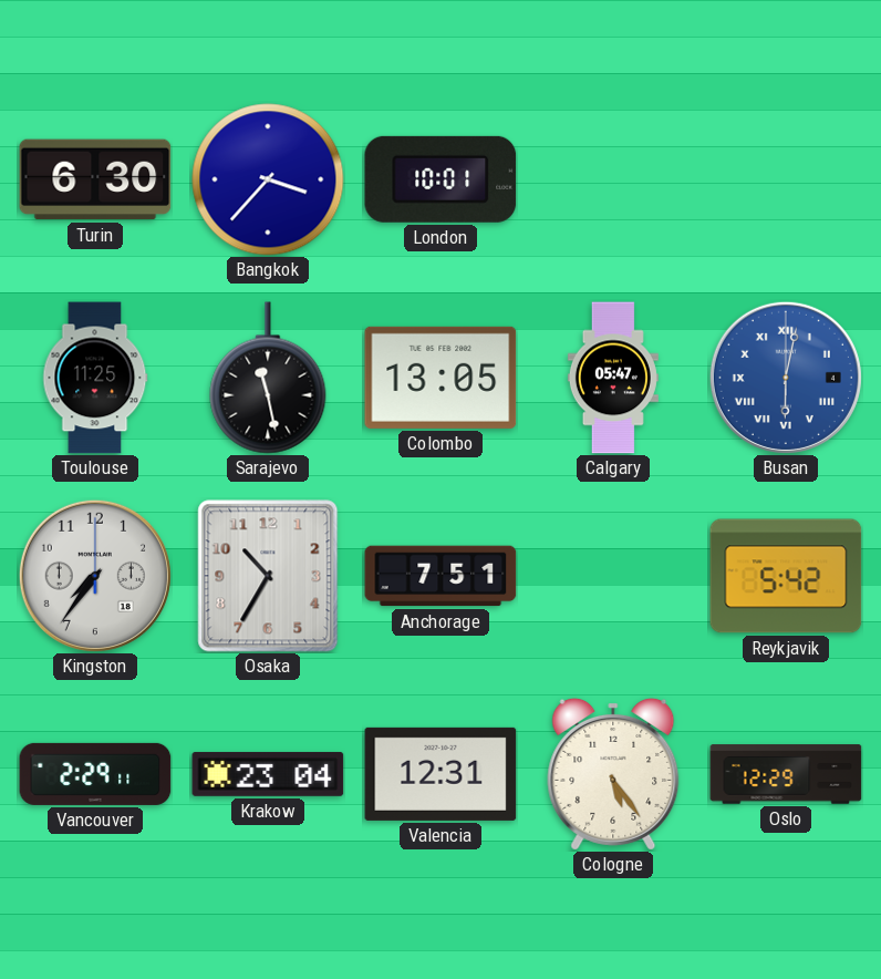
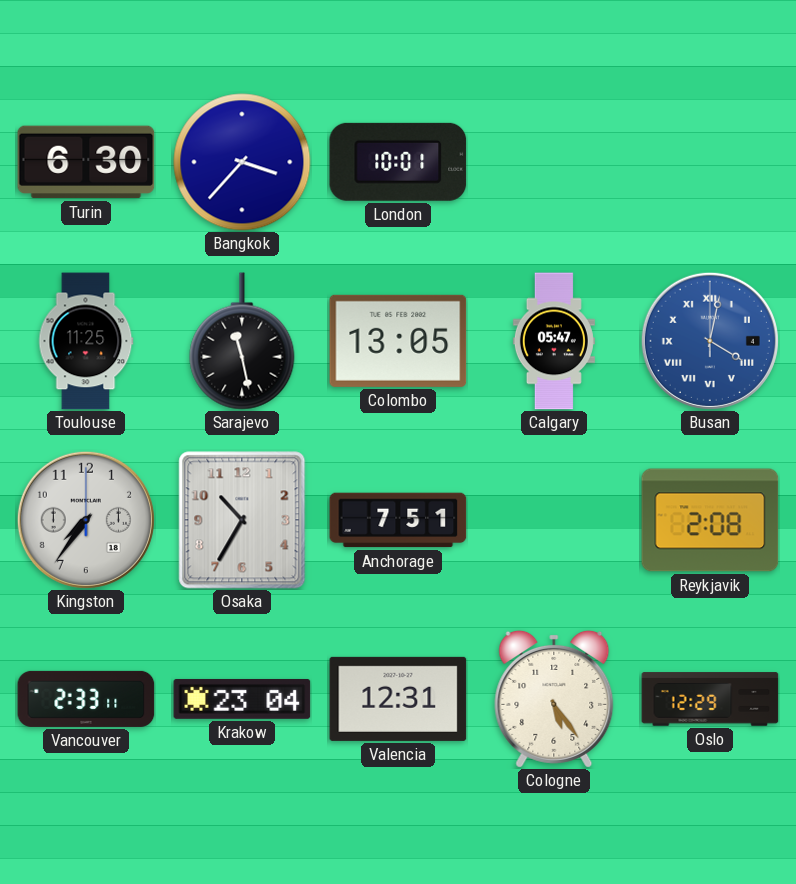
Busan: 6:02 -> 4:02
Reykjavik: 5:42 -> 2:08
Vancouver: 2:29 -> 2:33
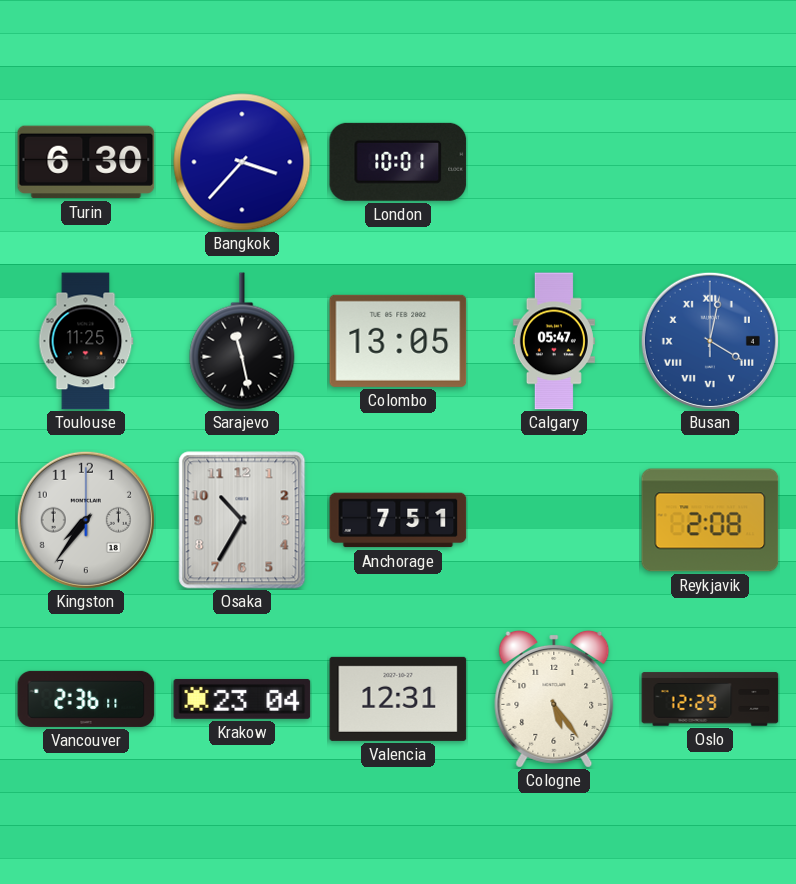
Vancouver: 2:33 -> 2:36
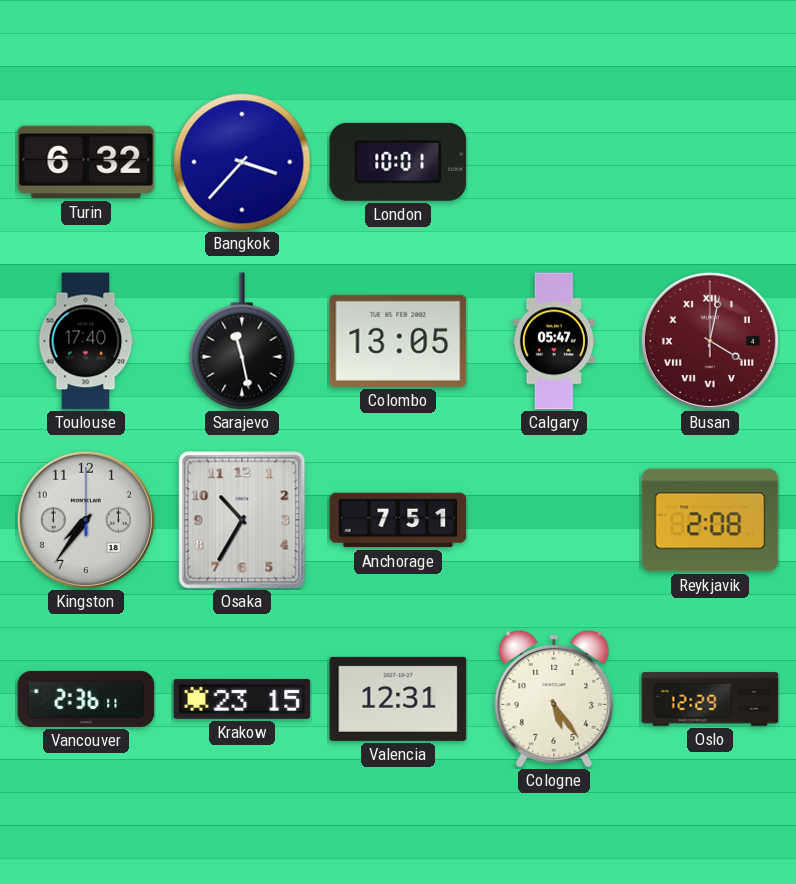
Turin: 6:30 -> 6:32
Toulouse: 11:25 -> 17:40
Busan dial: blue -> burgundy
Krakow: 23:04 -> 23:15
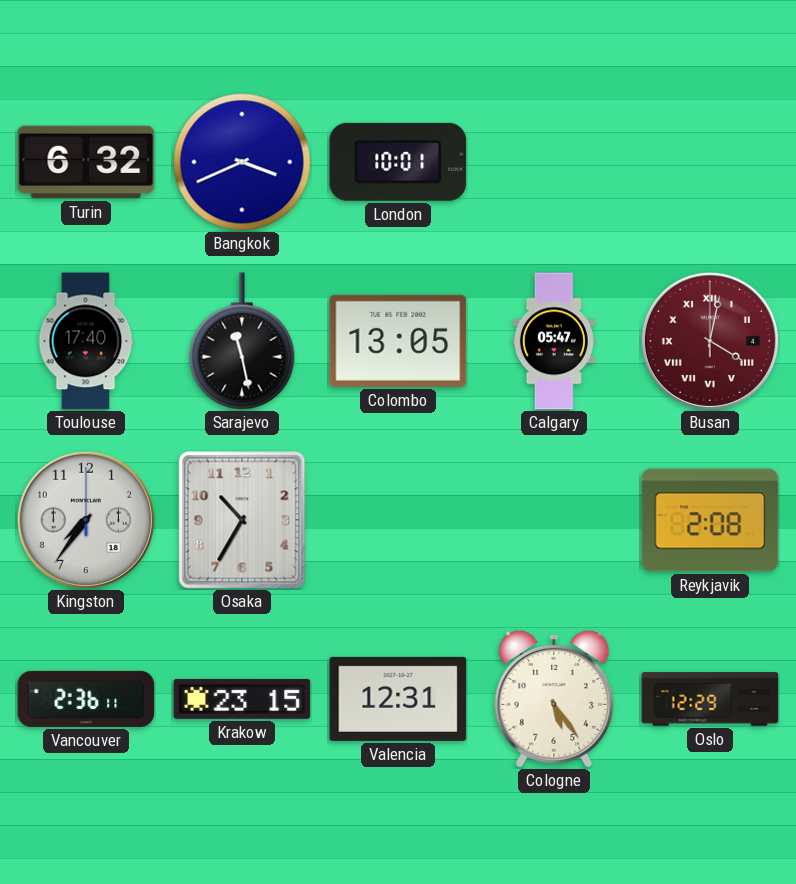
Bangkok: 3:37 -> 3:41
Anchorage: 7:51 -> none
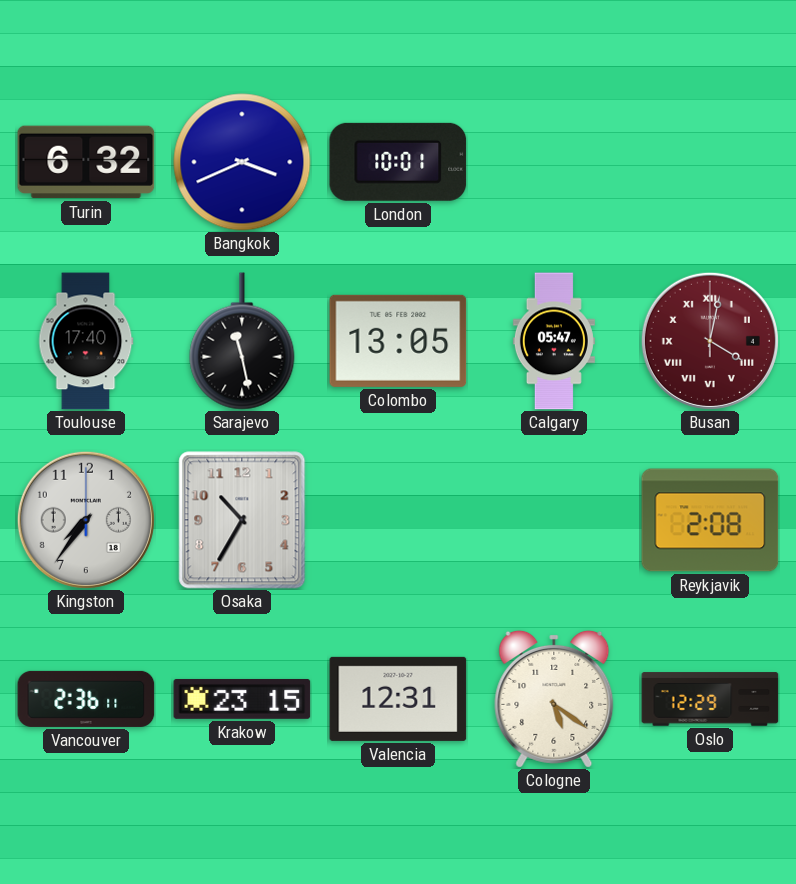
Cologne: 5:24 -> 5:21
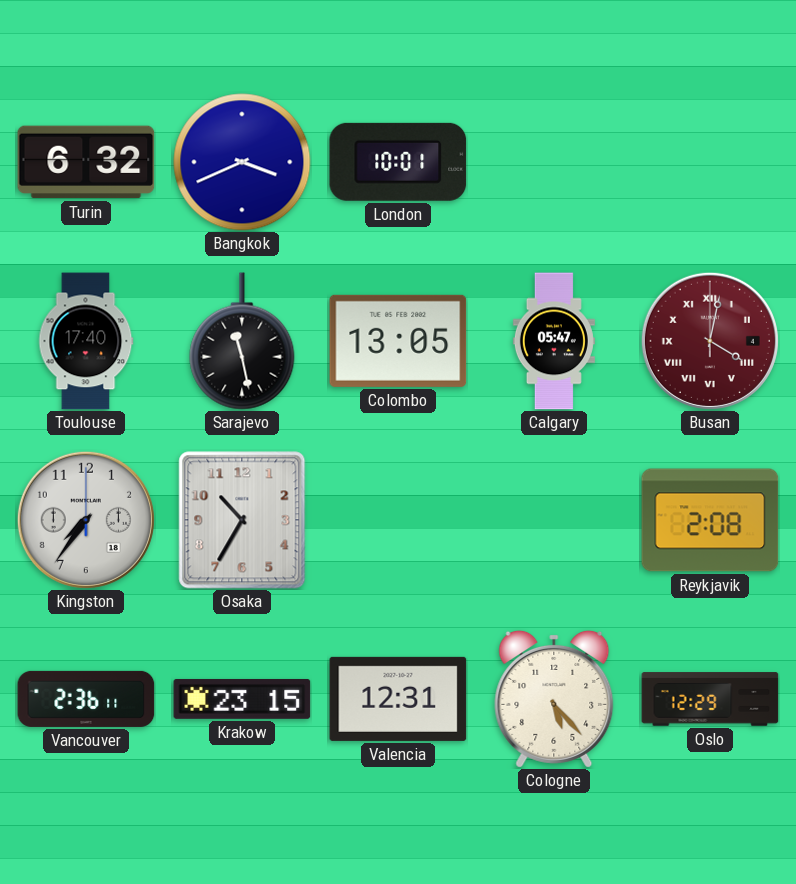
Cologne: 5:21 -> 5:23
